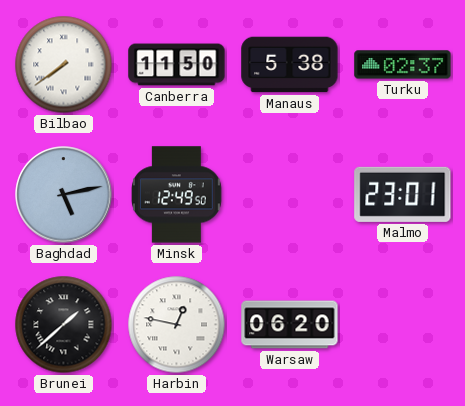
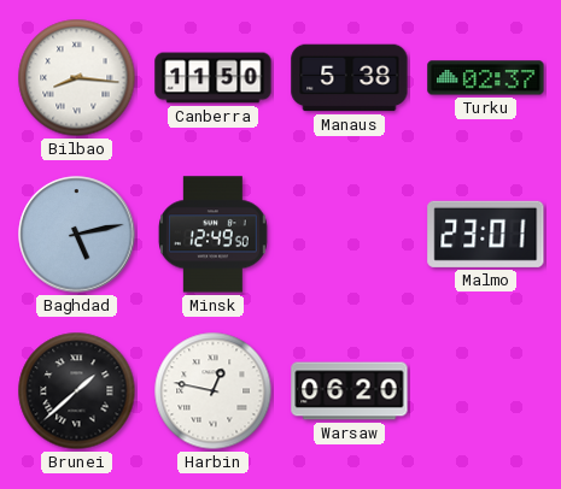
Bilbao: 7:39 -> 8:16
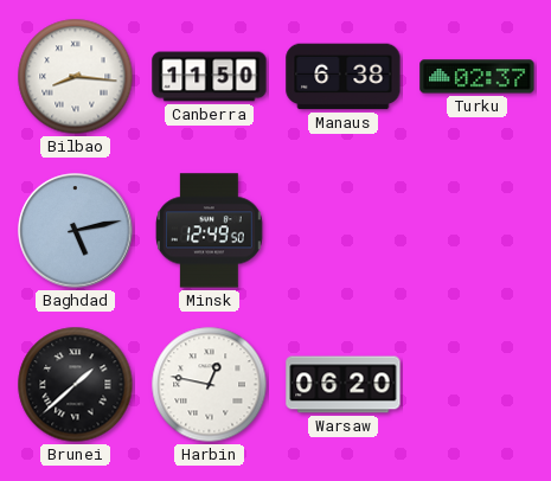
Manaus: 5:38 -> 6:38
Malmo: 23:01 -> none
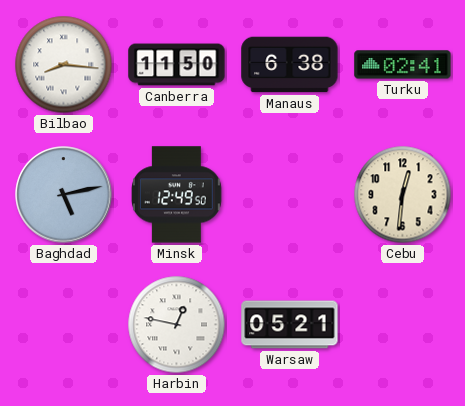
Turku: 02:37 -> 02:41
Cebu: none -> 12:31
Brunei: 1:38 -> none
Warsaw: 06:20 -> 05:21
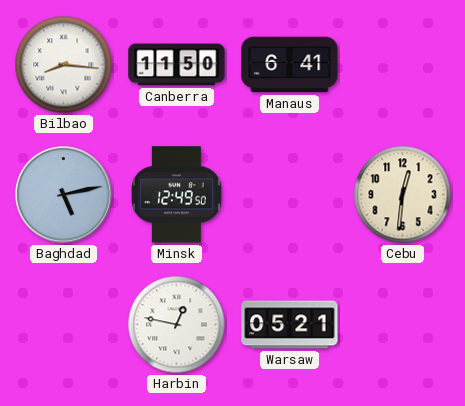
Manaus: 6:38 -> 6:41
Turku: 02:41 -> none
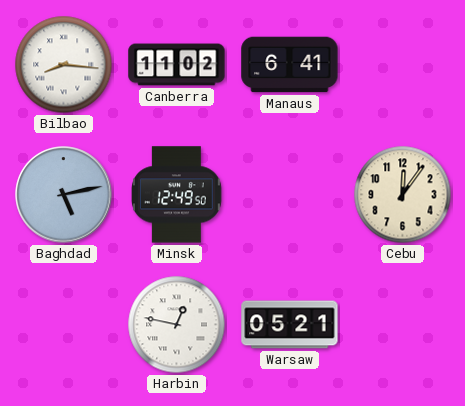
Canberra: 11:50 -> 11:02
Cebu: 12:31 -> 12:06
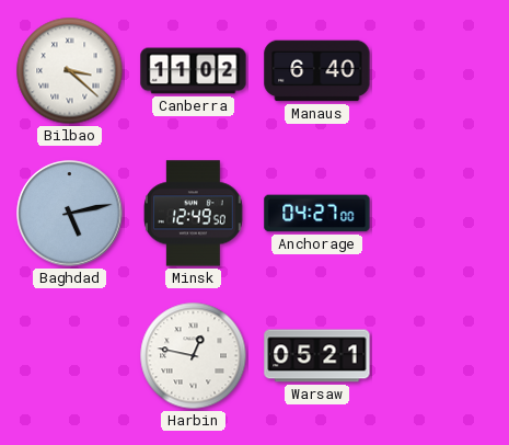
Bilbao: 8:16 -> 3:22
Manaus: 6:41 -> 6:40
Anchorage: none -> 04:27
Cebu: 12:06 -> none
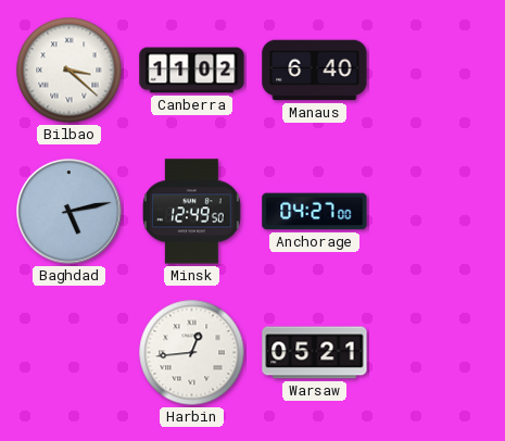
Harbin: 12:47 -> 12:44
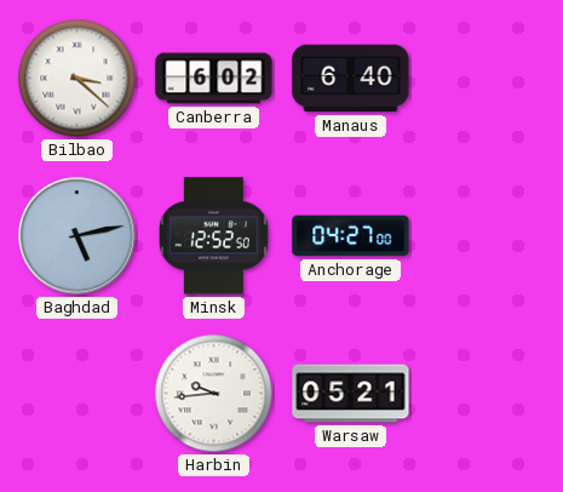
Canberra: 11:02 -> 6:02
Minsk: 12:49 -> 12:52
Harbin: 12:44 -> 9:44
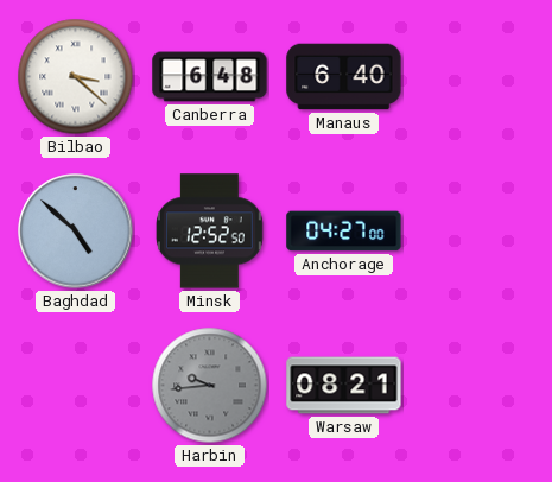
Canberra: 6:02 -> 6:48
Baghdad: 5:13 -> 4:52
Harbin dial: white -> grey
Warsaw: 05:21 -> 08:21
